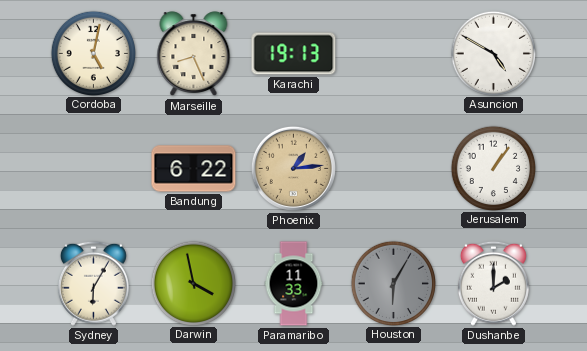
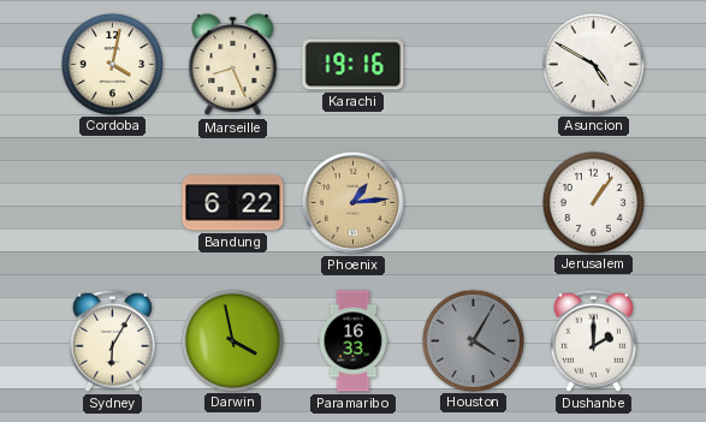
Cordoba: 5:02 -> 4:02
Karachi: 19:13 -> 19:16
Paramaribo: 11:33 -> 16:33
Houston: 6:05 -> 4:05
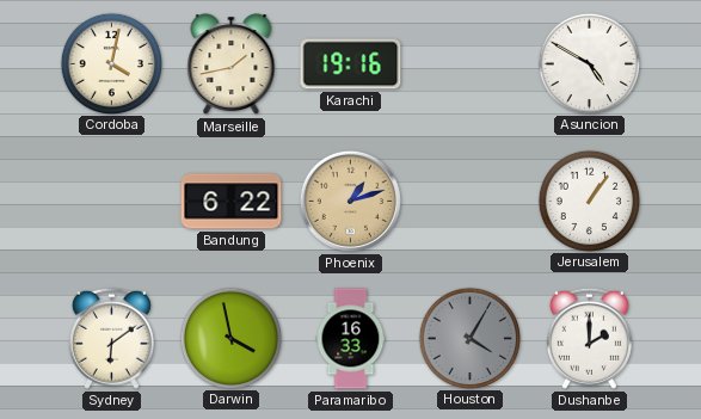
Marseille: 8:26 -> 1:43
Phoenix: 1:14 -> 1:12
Sydney: 6:05 -> 6:09
